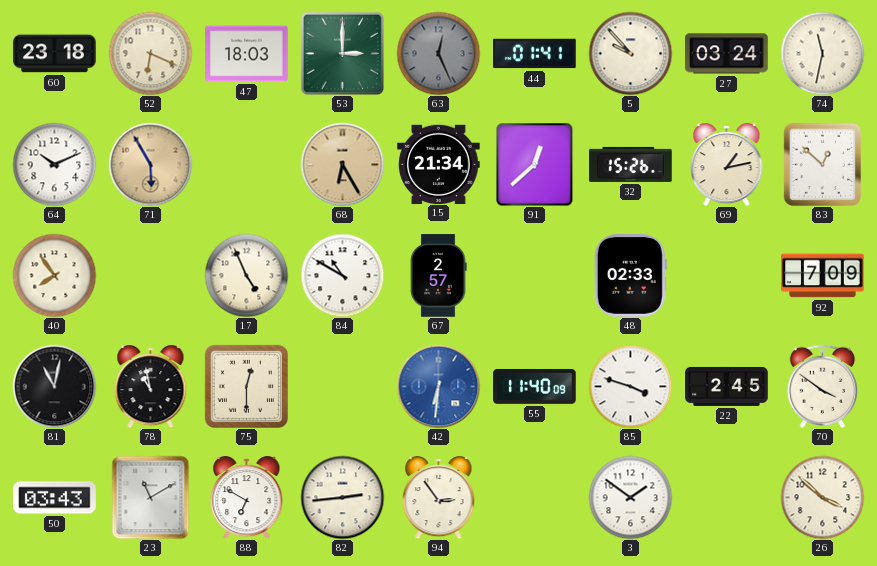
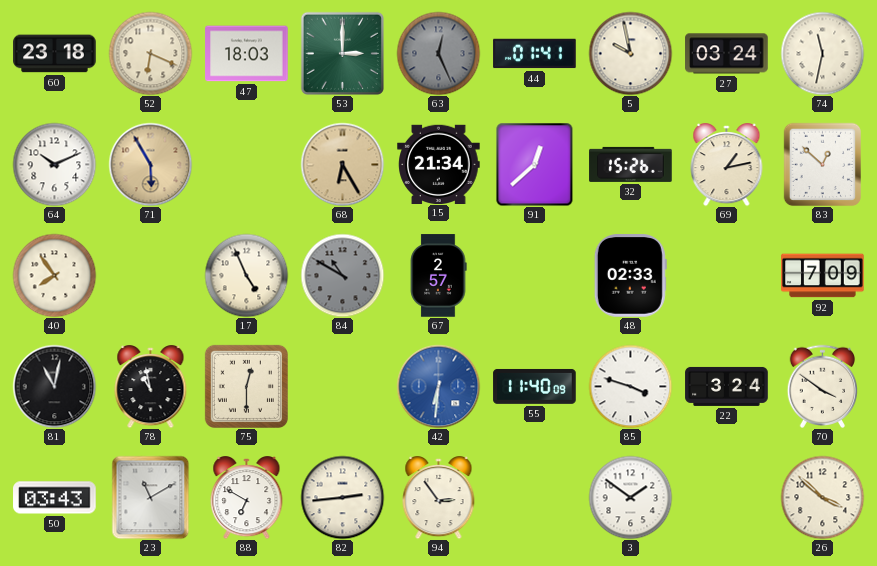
5: 9:53 -> 9:58
84 dial: white -> grey
22: 2:45 -> 3:24
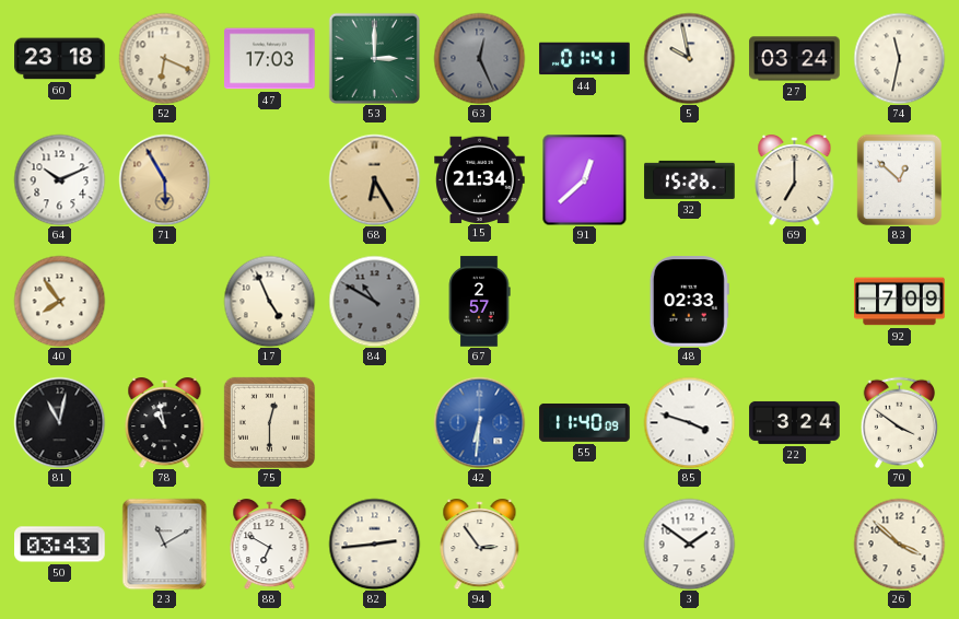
47: 18:03 -> 17:03
69: 1:13 -> 7:00
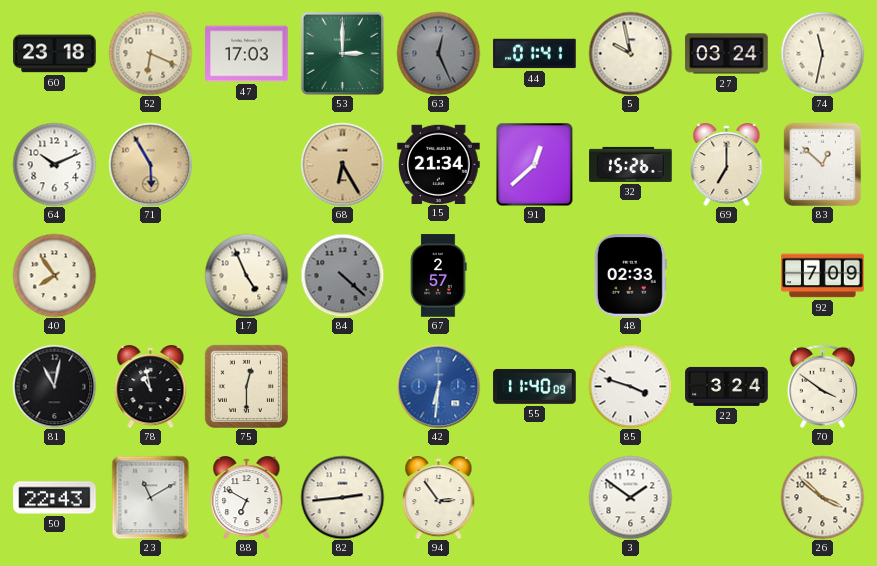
84: 10:50 -> 4:22
50: 03:43 -> 22:43
